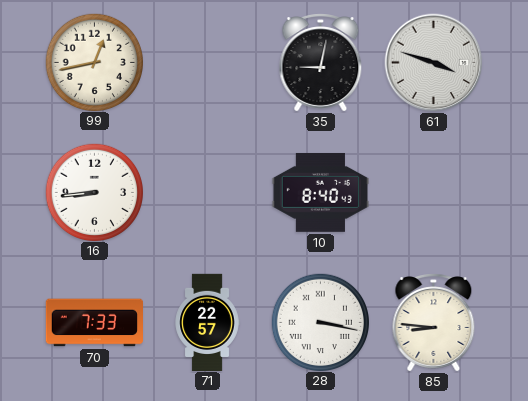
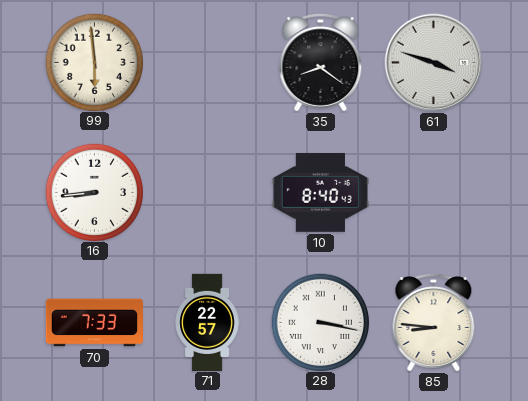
99: 12:43 -> 5:59
35: 9:02 -> 8:21
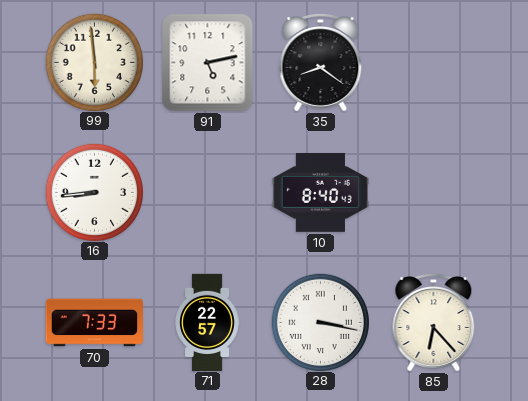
91: none -> 5:13
61: 3:48 -> none
85: 8:46 -> 6:23
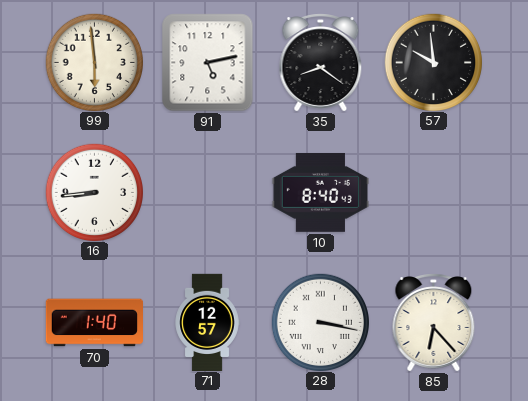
57: none -> 9:59
70: 7:33 -> 1:40
71: 22:57 -> 12:57
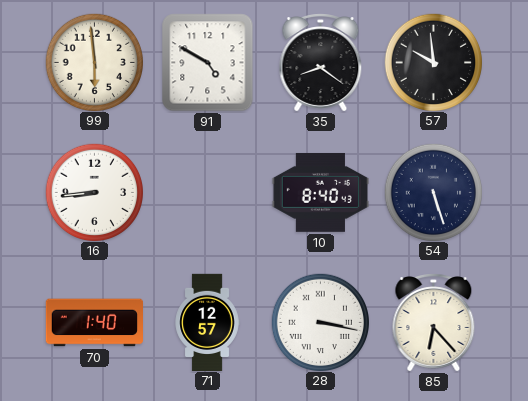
91: 5:13 -> 4:50
54: none -> 5:27
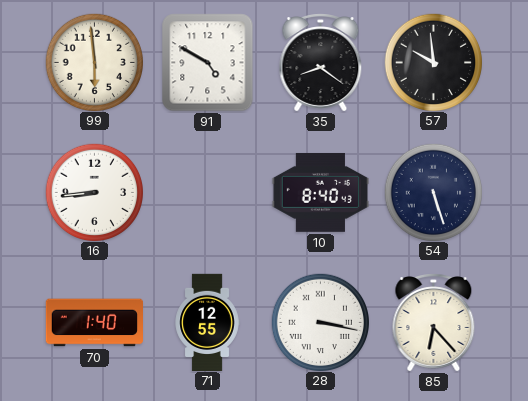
71: 12:57 -> 12:55
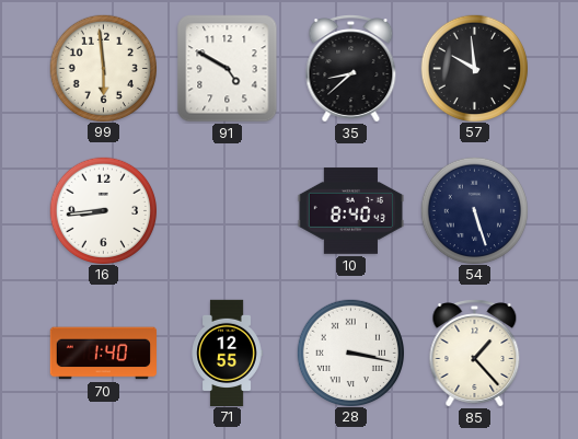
35: 8:21 -> 8:38
85: 6:23 -> 1:23
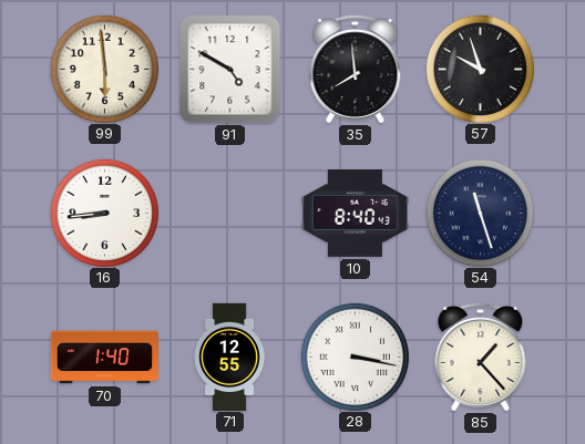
35: 8:38 -> 7:59
57: 9:59 -> 9:57
54: 5:27 -> 11:27
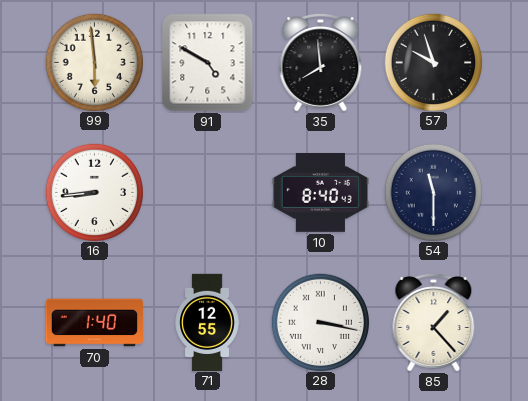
54: 11:27 -> 11:30
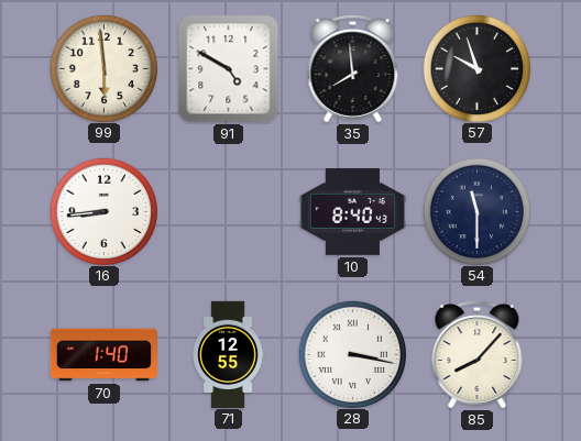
85: 1:23 -> 8:07
